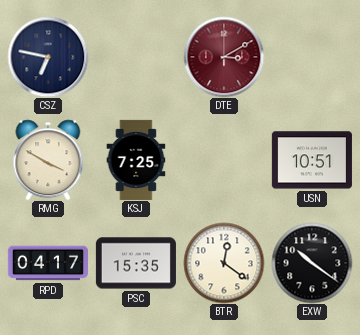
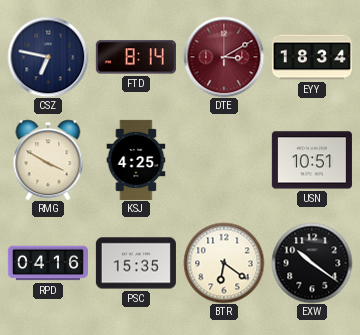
FTD: none -> 8:14
EYY: none -> 18:34
KSJ: 7:25 -> 4:25
RPD: 04:17 -> 04:16
BTR: 12:21 -> 6:21
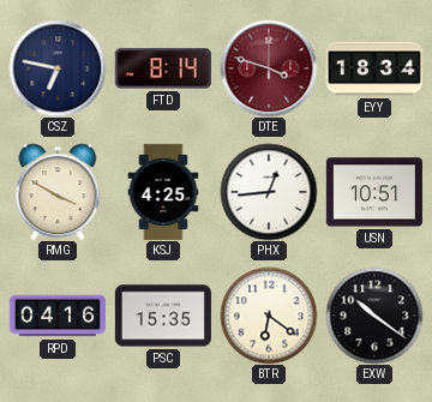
DTE: 3:10 -> 3:48
PHX: none -> 12:44
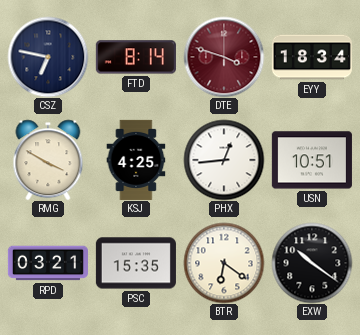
RPD: 04:16 -> 03:21
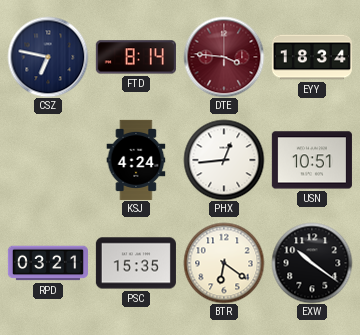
DTE: 3:48 -> 3:46
RMG: 3:50 -> none
KSJ: 4:25 -> 4:24
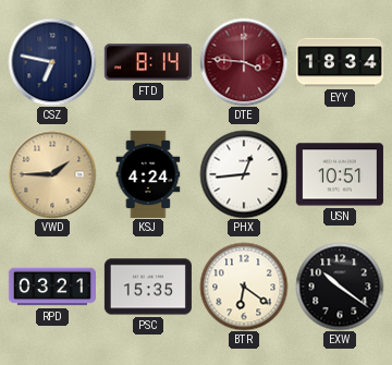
VWD: none -> 1:45
